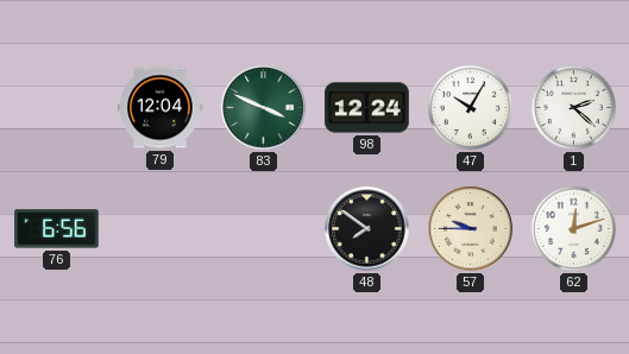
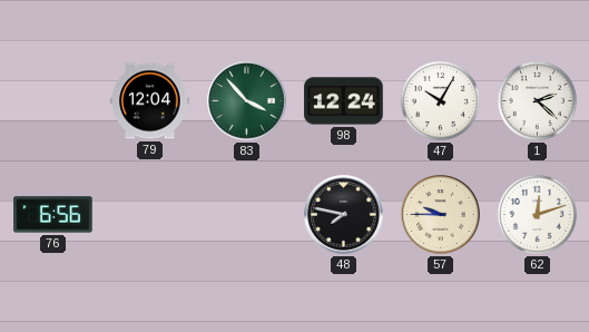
83: 3:49 -> 3:53
48: 7:51 -> 7:47
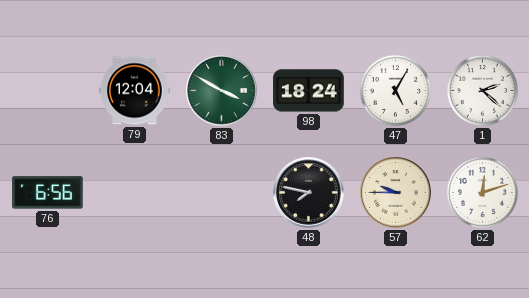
83: 3:53 -> 3:50
98: 12:24 -> 18:24
47: 10:05 -> 5:05
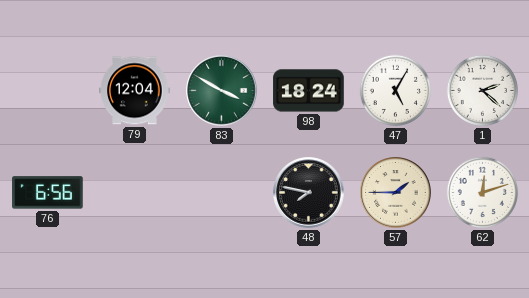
57: 9:45 -> 1:45
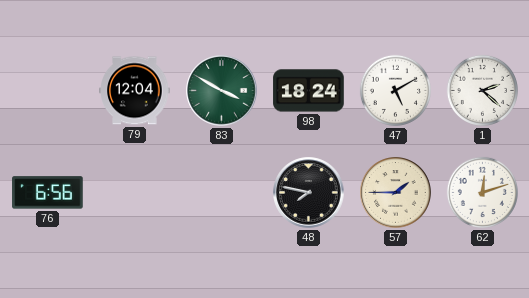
47: 5:05 -> 5:10
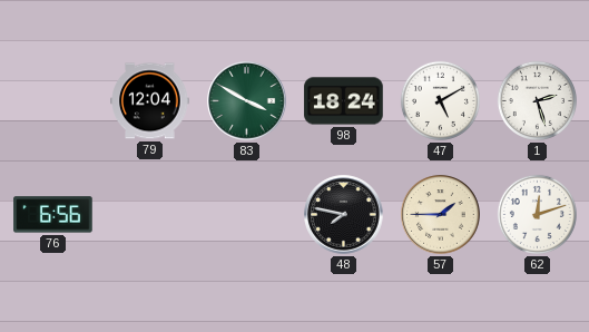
1: 2:22 -> 2:27
